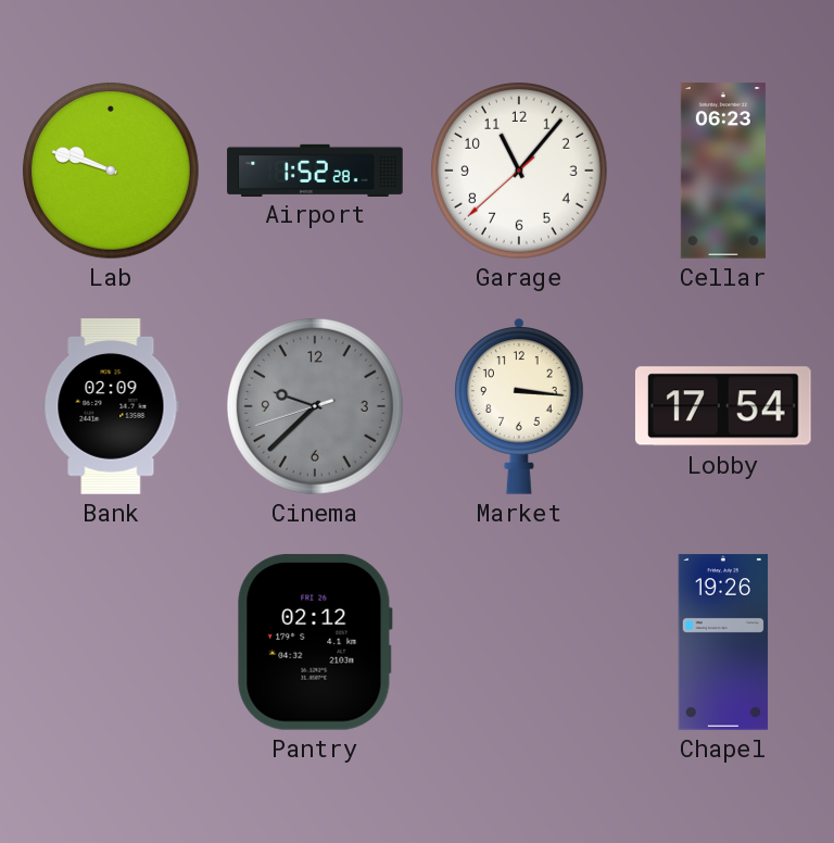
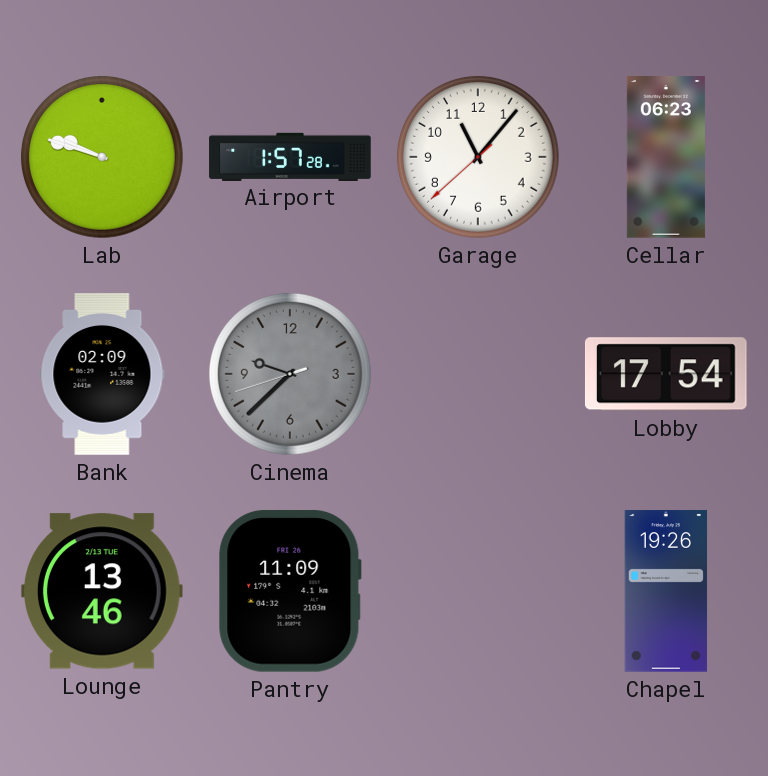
Airport: 1:52 -> 1:57
Market: 3:16 -> none
Lounge: none -> 13:46
Pantry: 02:12 -> 11:09
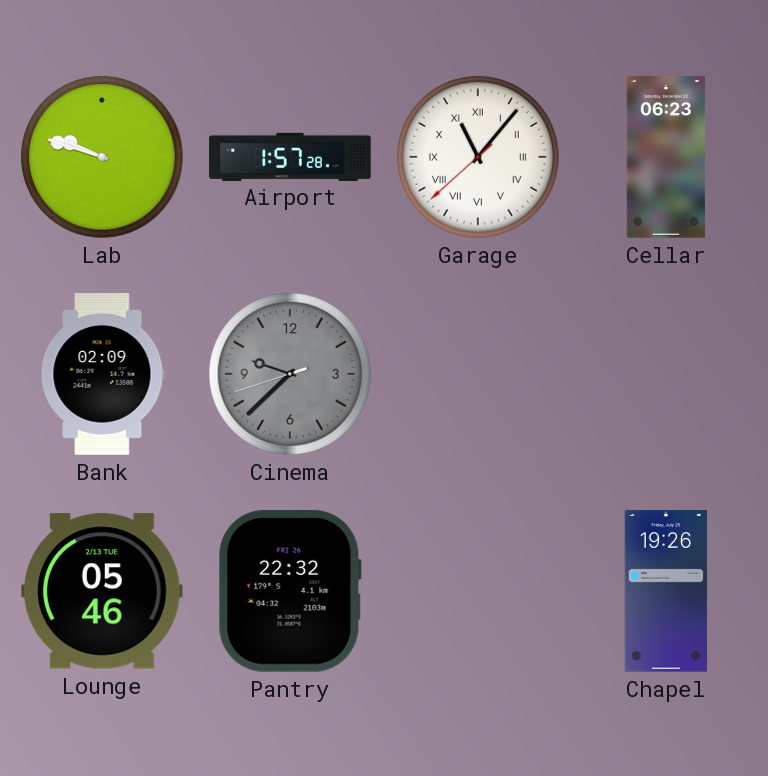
Garage numerals: Arabic -> Roman
Lobby: 17:54 -> none
Lounge: 13:46 -> 05:46
Pantry: 11:09 -> 22:32
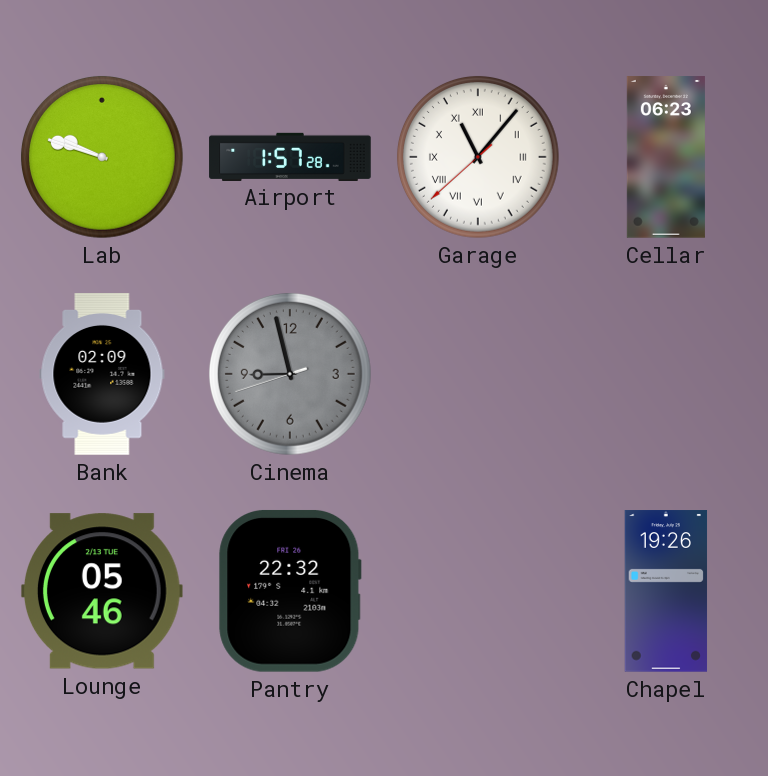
Cinema: 9:37 -> 8:57
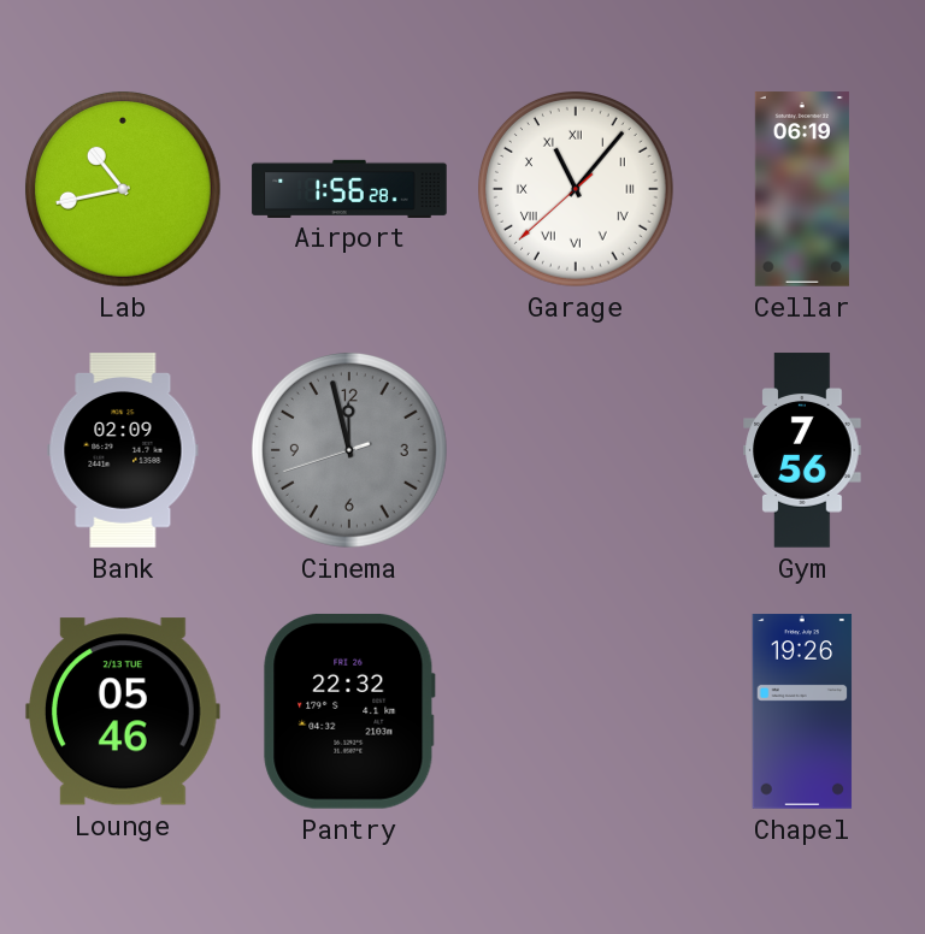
Lab: 9:48 -> 10:43
Airport: 1:57 -> 1:56
Cellar: 06:23 -> 06:19
Cinema: 8:57 -> 11:57
Gym: none -> 7:56
